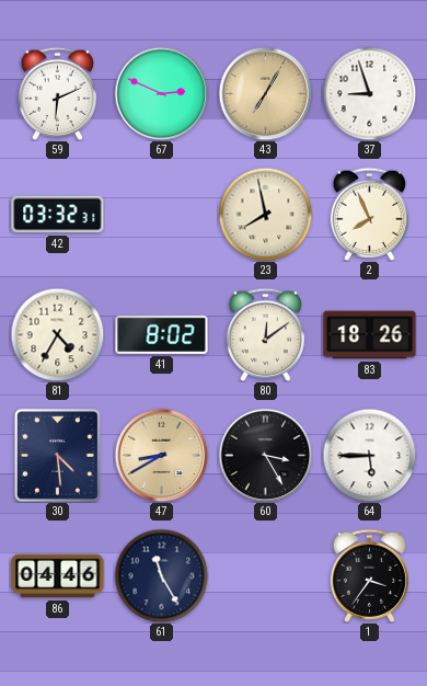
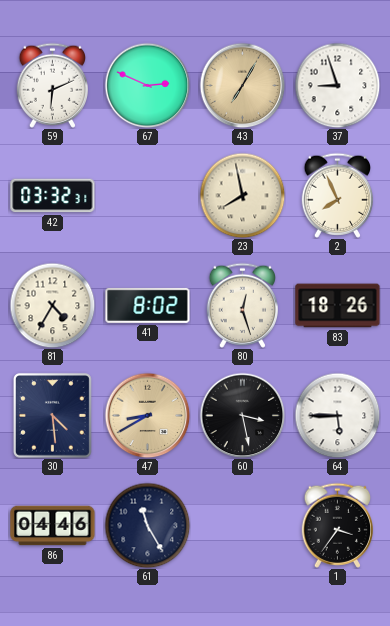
80: 12:09 -> 12:27
60: 3:25 -> 3:28
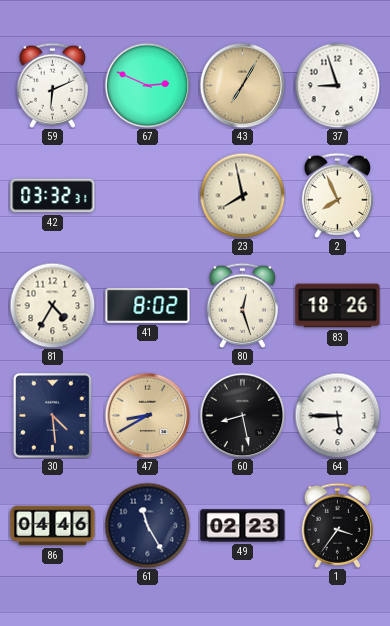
60: 3:28 -> 8:28
49: none -> 02:23
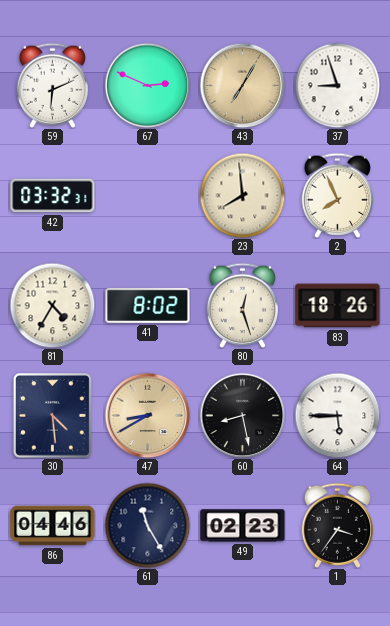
23: 7:58 -> 7:59
